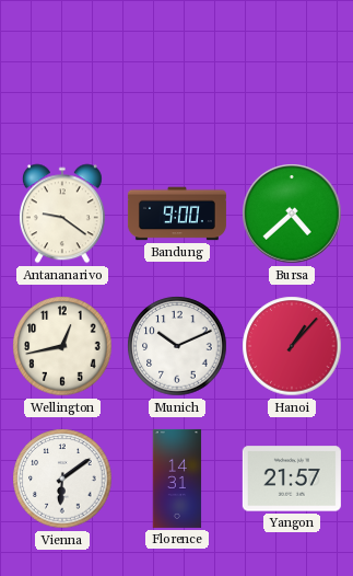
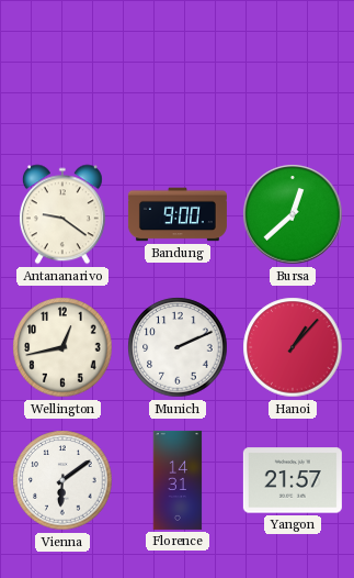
Bursa: 4:38 -> 12:38
Munich: 10:11 -> 2:11
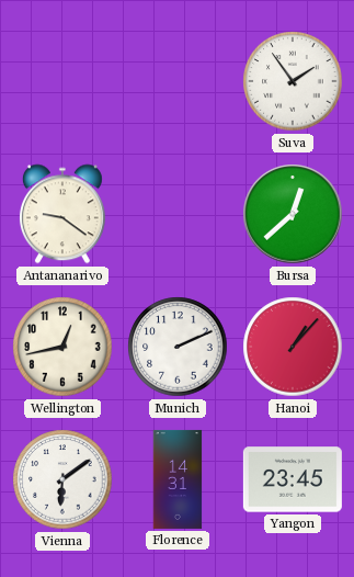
Suva: none -> 1:54
Bandung: 9:00 -> none
Yangon: 21:57 -> 23:45
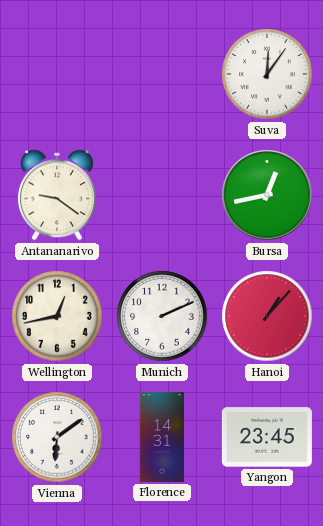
Suva: 1:54 -> 12:06
Bursa: 12:38 -> 12:43
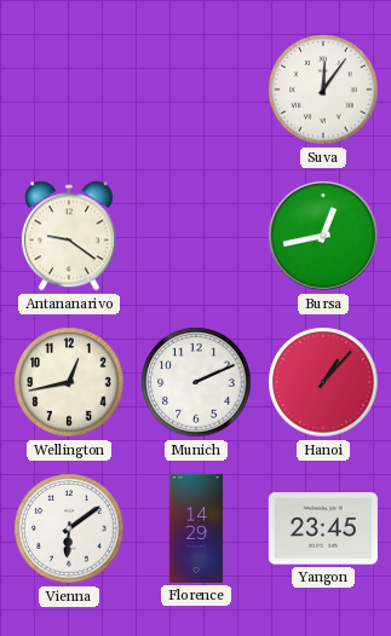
Florence: 14:31 -> 14:29
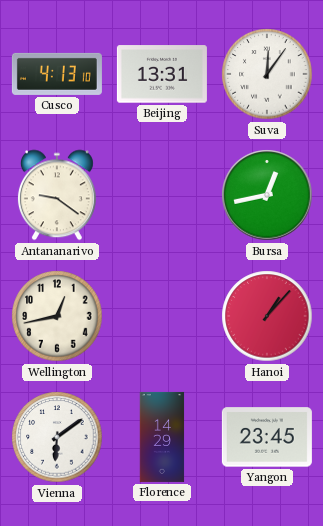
Cusco: none -> 4:13
Beijing: none -> 13:31
Munich: 2:11 -> none
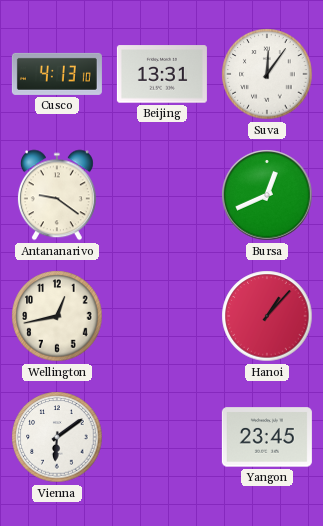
Bursa: 12:43 -> 12:41
Florence: 14:29 -> none
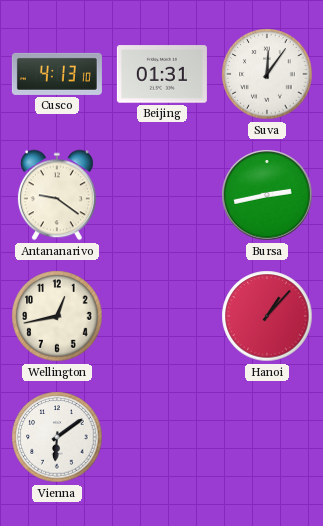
Beijing: 13:31 -> 01:31
Bursa: 12:41 -> 2:43
Yangon: 23:45 -> none
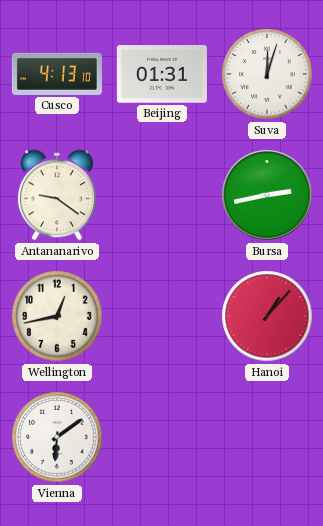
Suva: 12:06 -> 12:03
